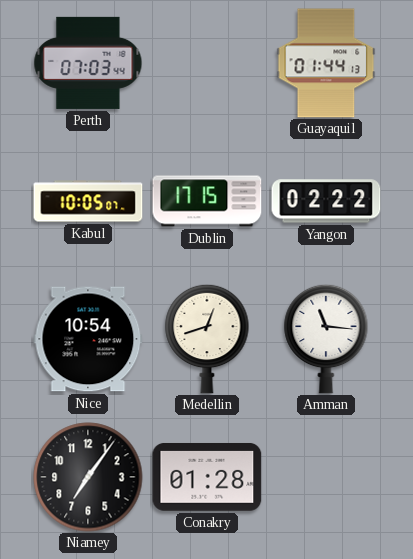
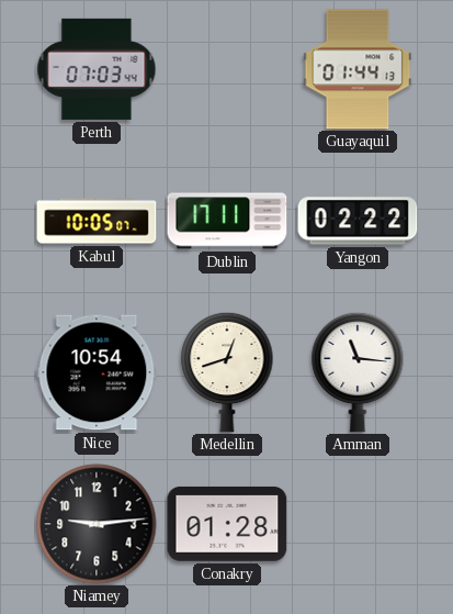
Dublin: 17:15 -> 17:11
Niamey: 7:06 -> 9:14
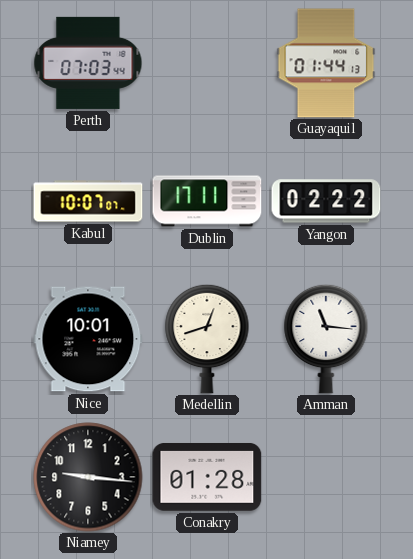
Kabul: 10:05 -> 10:07
Nice: 10:54 -> 10:01
Niamey: 9:14 -> 9:16
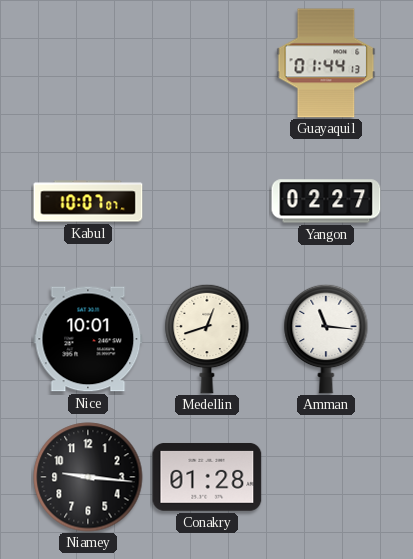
Perth: 07:03 -> none
Dublin: 17:11 -> none
Yangon: 02:22 -> 02:27
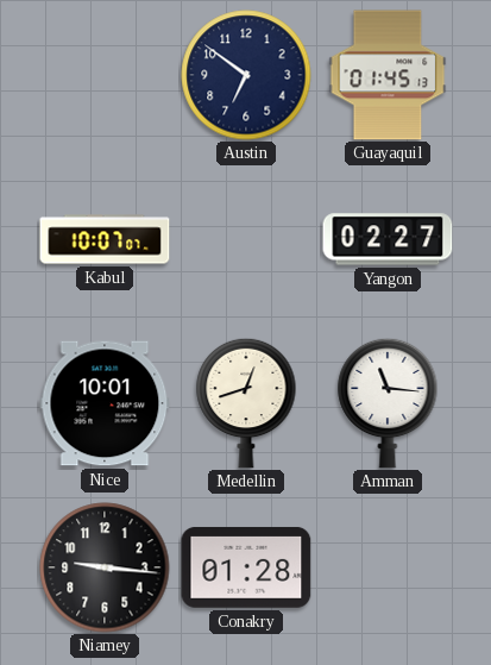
Austin: none -> 6:51
Guayaquil: 01:44 -> 01:45
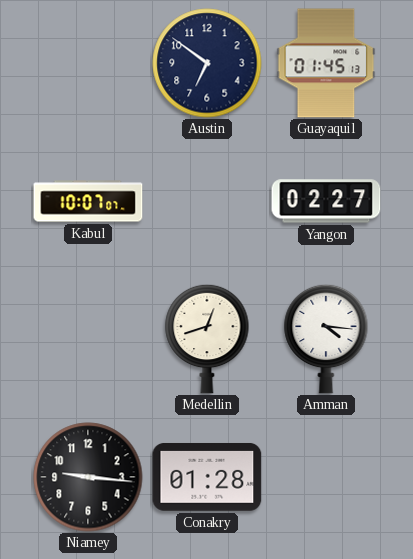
Nice: 10:01 -> none
Amman: 11:16 -> 4:16
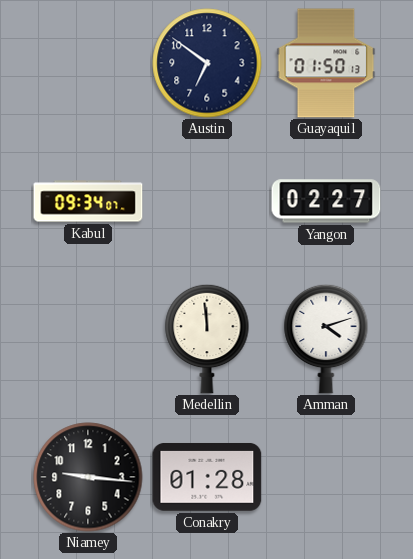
Guayaquil: 01:45 -> 01:50
Kabul: 10:07 -> 09:34
Medellin: 12:42 -> 11:59
Amman: 4:16 -> 4:12
